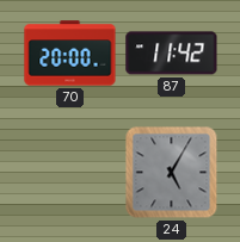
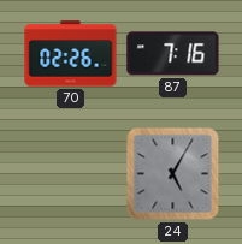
70: 20:00 -> 02:26
87: 11:42 -> 7:16
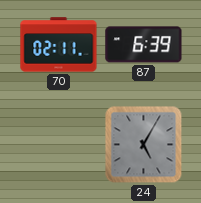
70: 02:26 -> 02:11
87: 7:16 -> 6:39
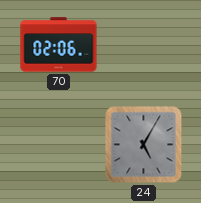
70: 02:11 -> 02:06
87: 6:39 -> none
